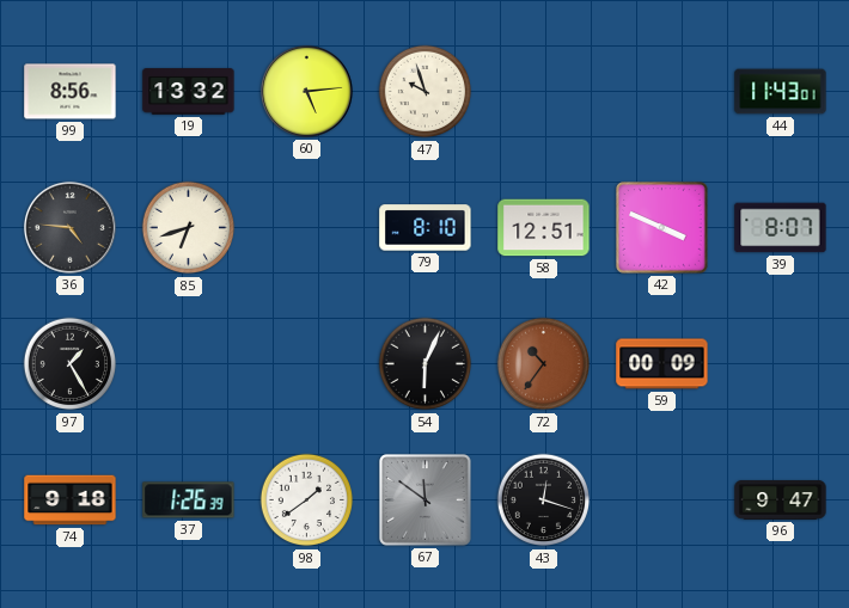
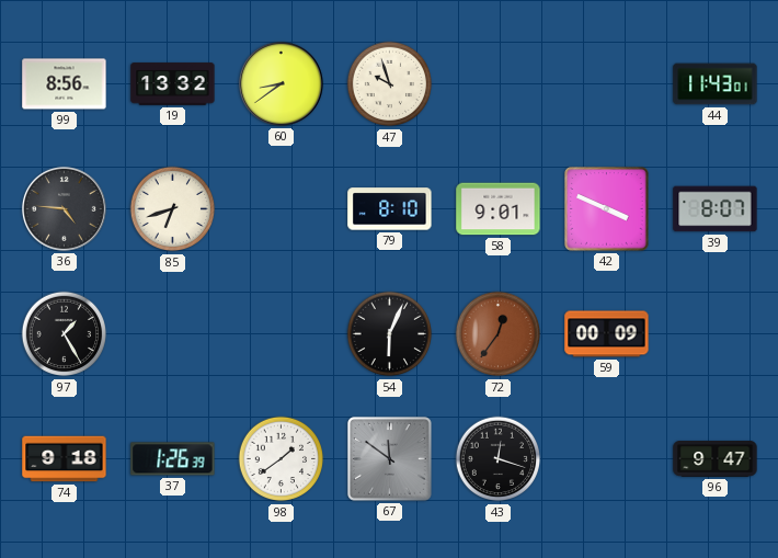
60: 5:14 -> 8:39
58: 12:51 -> 9:01
72: 10:36 -> 12:36
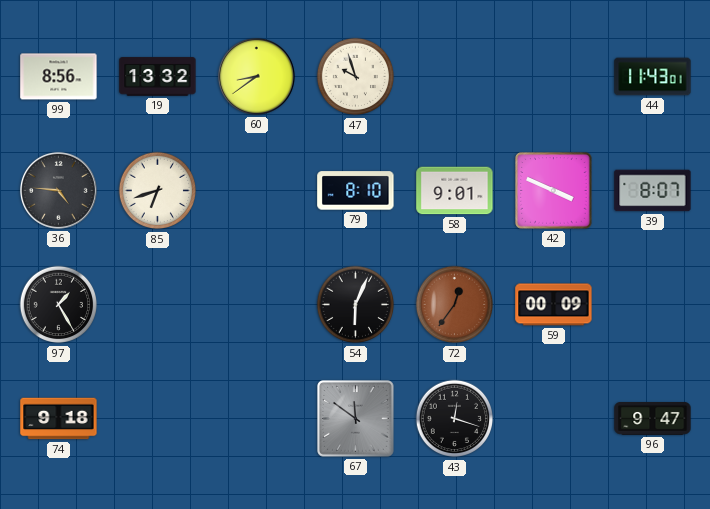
37: 1:26 -> none
98: 1:39 -> none
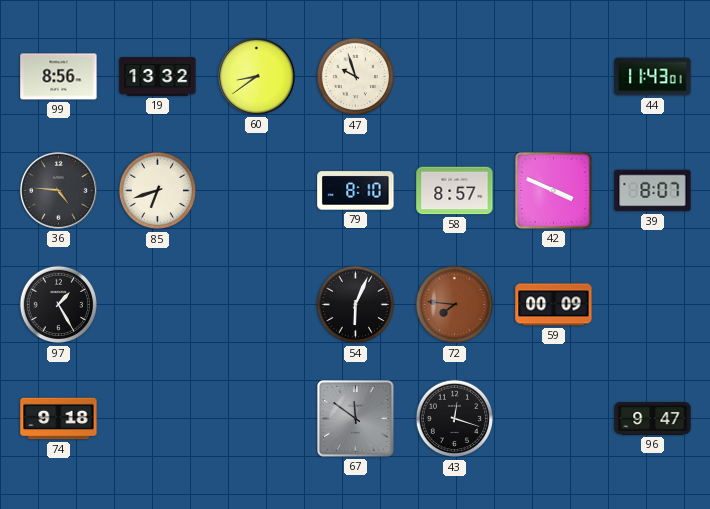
58: 9:01 -> 8:57
72: 12:36 -> 7:46
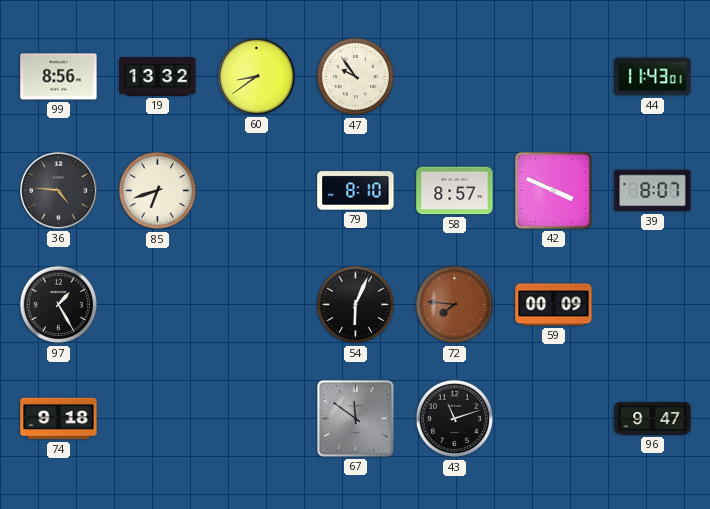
47: 9:57 -> 9:54
43: 12:18 -> 11:12
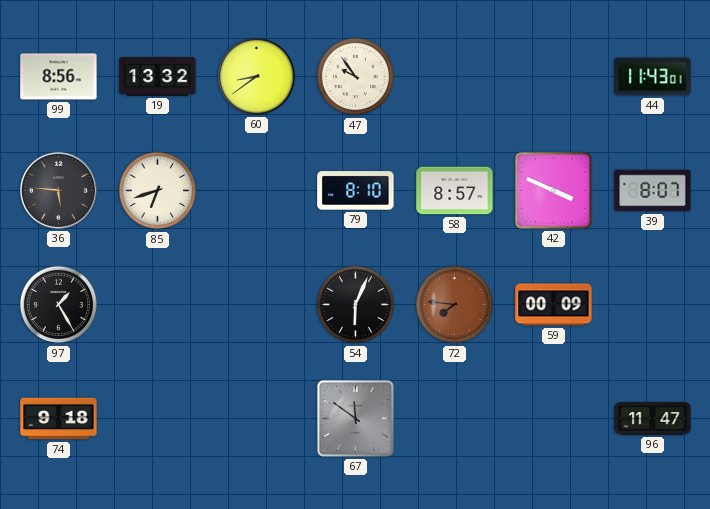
36: 4:46 -> 5:46
43: 11:12 -> none
96: 9:47 -> 11:47
